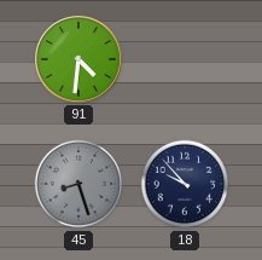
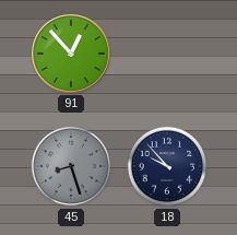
91: 4:31 -> 12:53
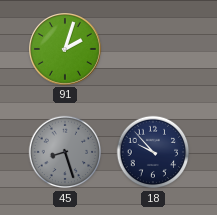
91: 12:53 -> 2:03
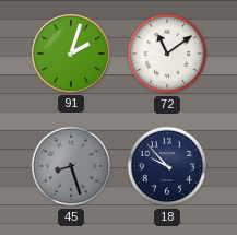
72: none -> 11:09
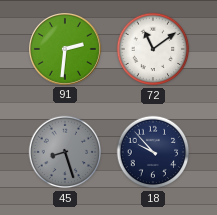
91: 2:03 -> 2:31
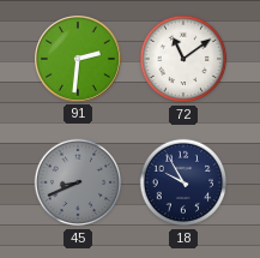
45: 8:27 -> 8:41
18: 9:53 -> 9:55
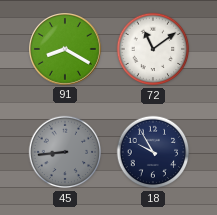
91: 2:31 -> 8:20
45: 8:41 -> 8:44
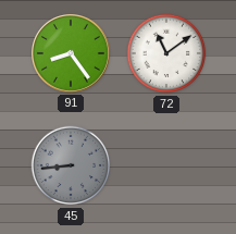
91: 8:20 -> 8:24
18: 9:55 -> none
